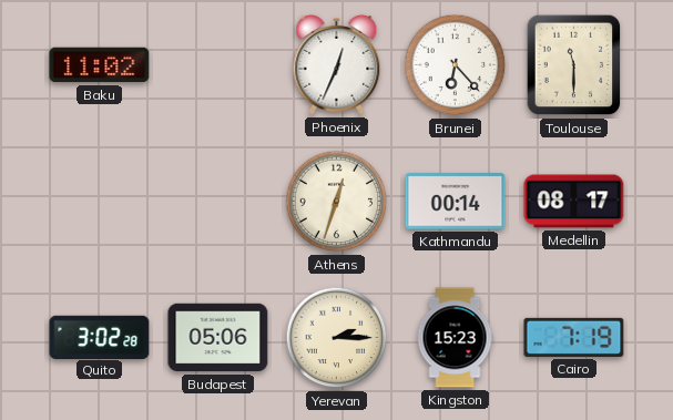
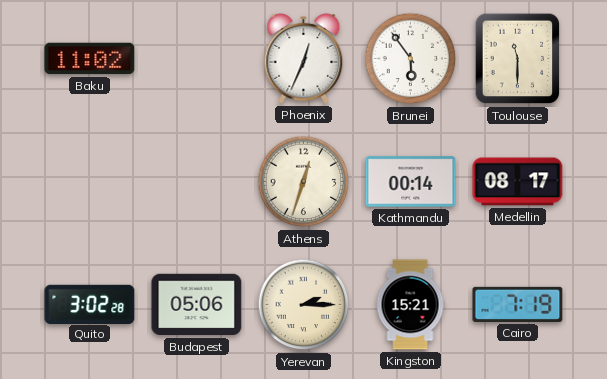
Brunei: 6:23 -> 5:54
Kingston: 15:23 -> 15:21
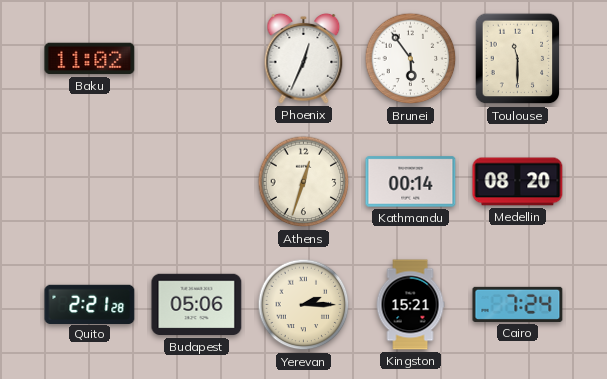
Medellin: 08:17 -> 08:20
Quito: 3:02 -> 2:21
Cairo: 7:19 -> 7:24
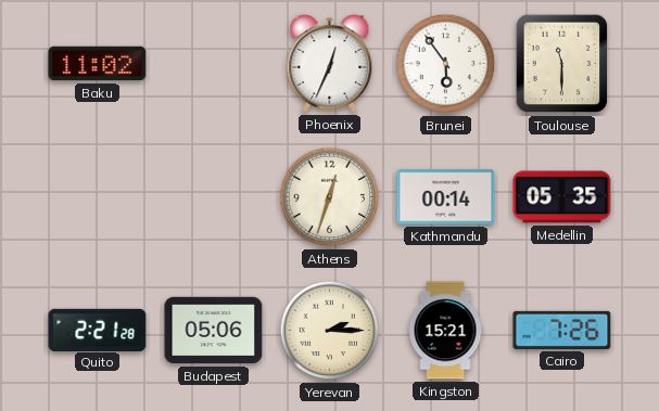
Medellin: 08:20 -> 05:35
Cairo: 7:24 -> 7:26
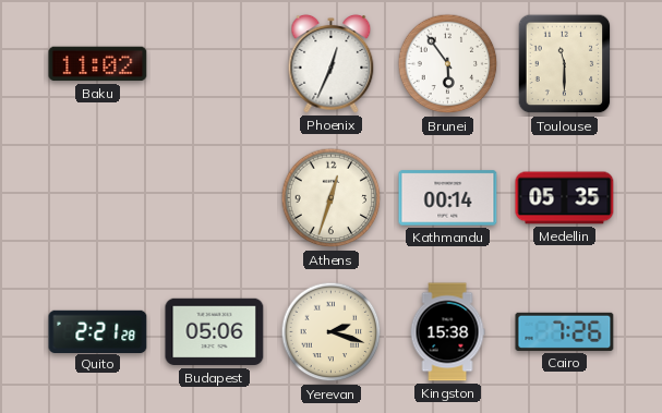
Yerevan: 2:15 -> 2:18
Kingston: 15:21 -> 15:38
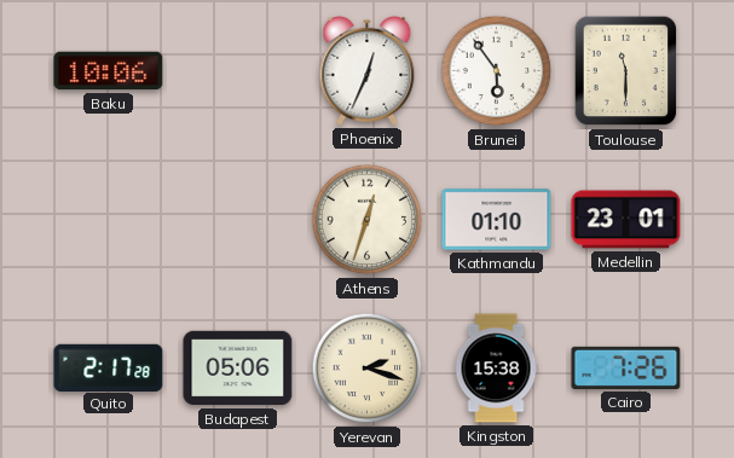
Baku: 11:02 -> 10:06
Kathmandu: 00:14 -> 01:10
Medellin: 05:35 -> 23:01
Quito: 2:21 -> 2:17
